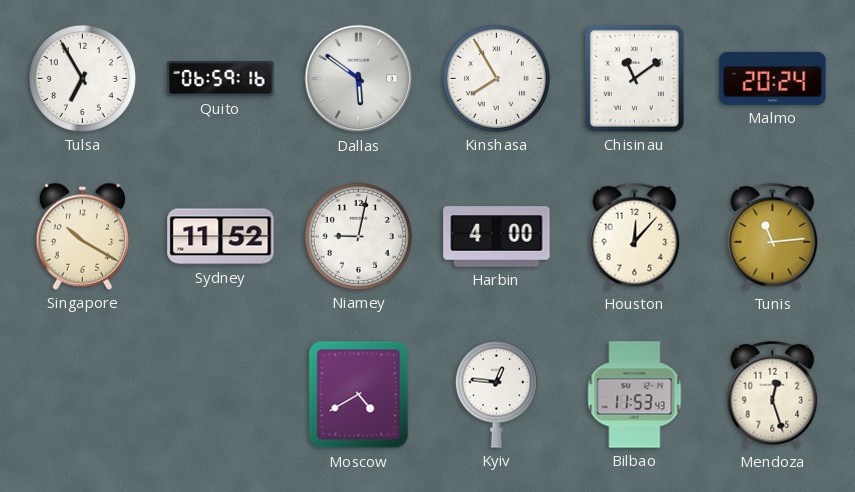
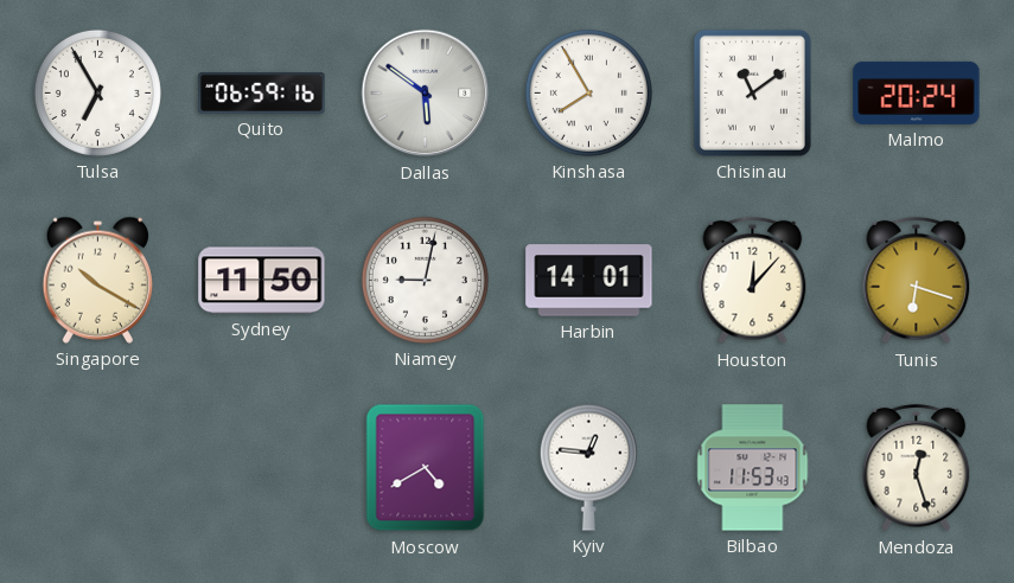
Sydney: 11:52 -> 11:50
Harbin: 4:00 -> 14:01
Tunis: 11:14 -> 6:18
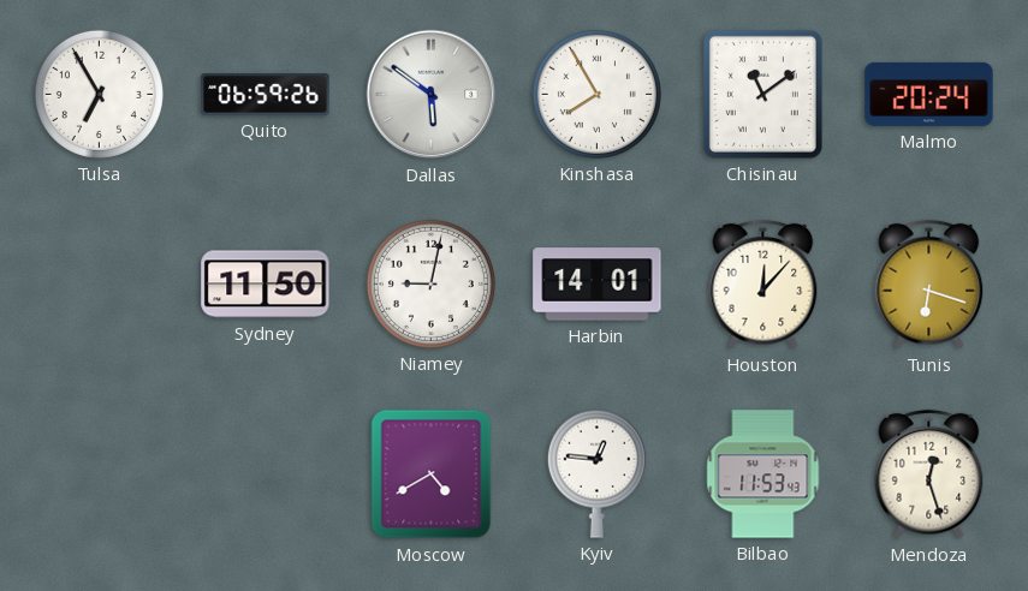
Quito: 06:59:16 -> 06:59:26
Singapore: 10:20 -> none
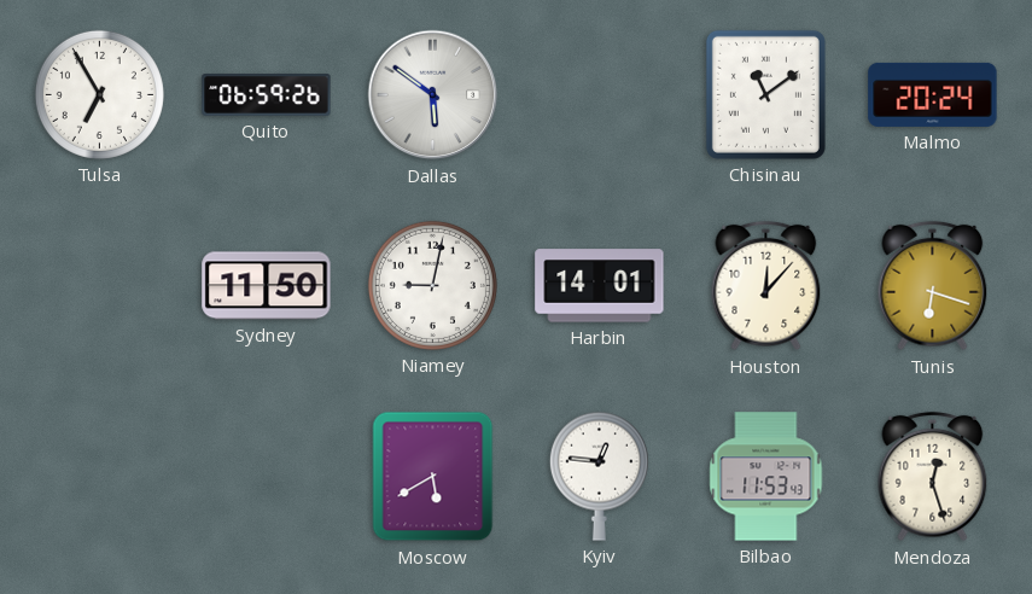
Kinshasa: 7:55 -> none
Moscow: 4:40 -> 5:40
